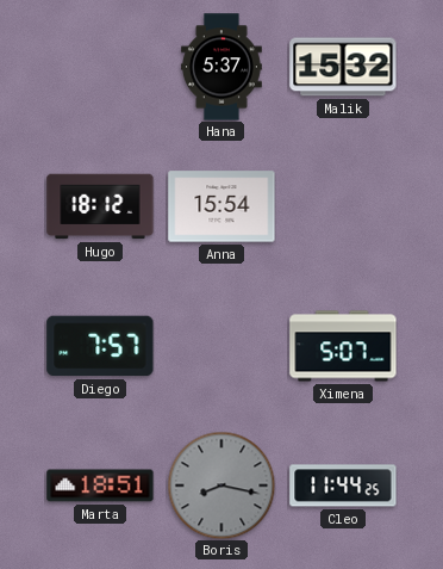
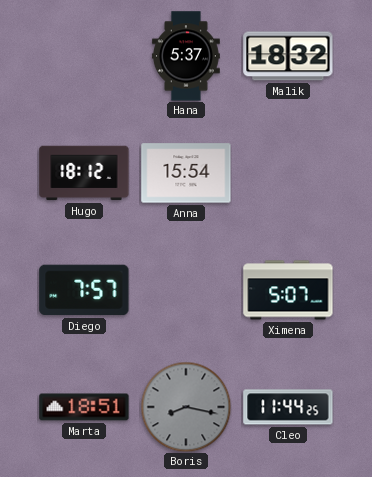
Malik: 15:32 -> 18:32
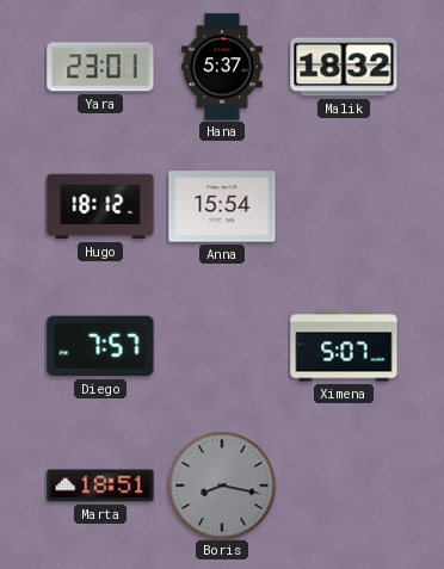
Yara: none -> 23:01
Cleo: 11:44 -> none
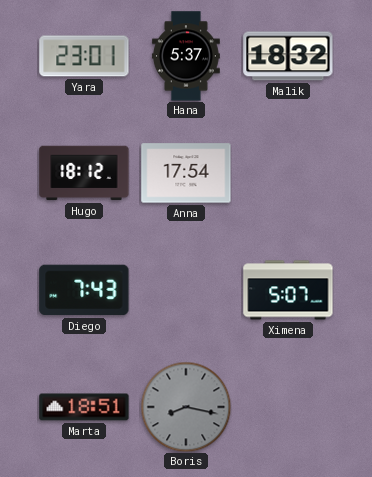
Anna: 15:54 -> 17:54
Diego: 7:57 -> 7:43
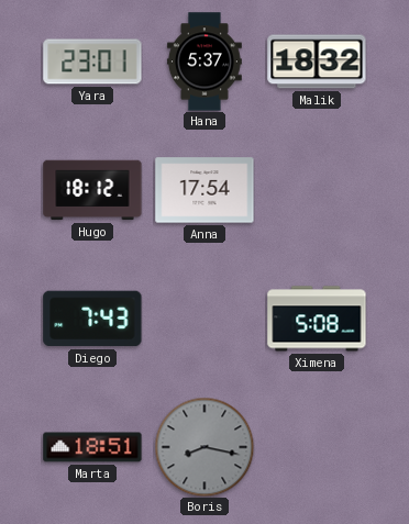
Ximena: 5:07 -> 5:08
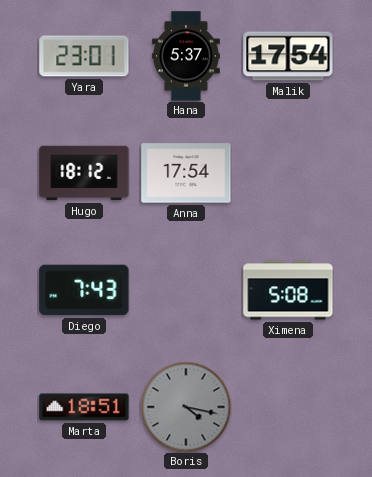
Malik: 18:32 -> 17:54
Boris: 8:17 -> 4:17
